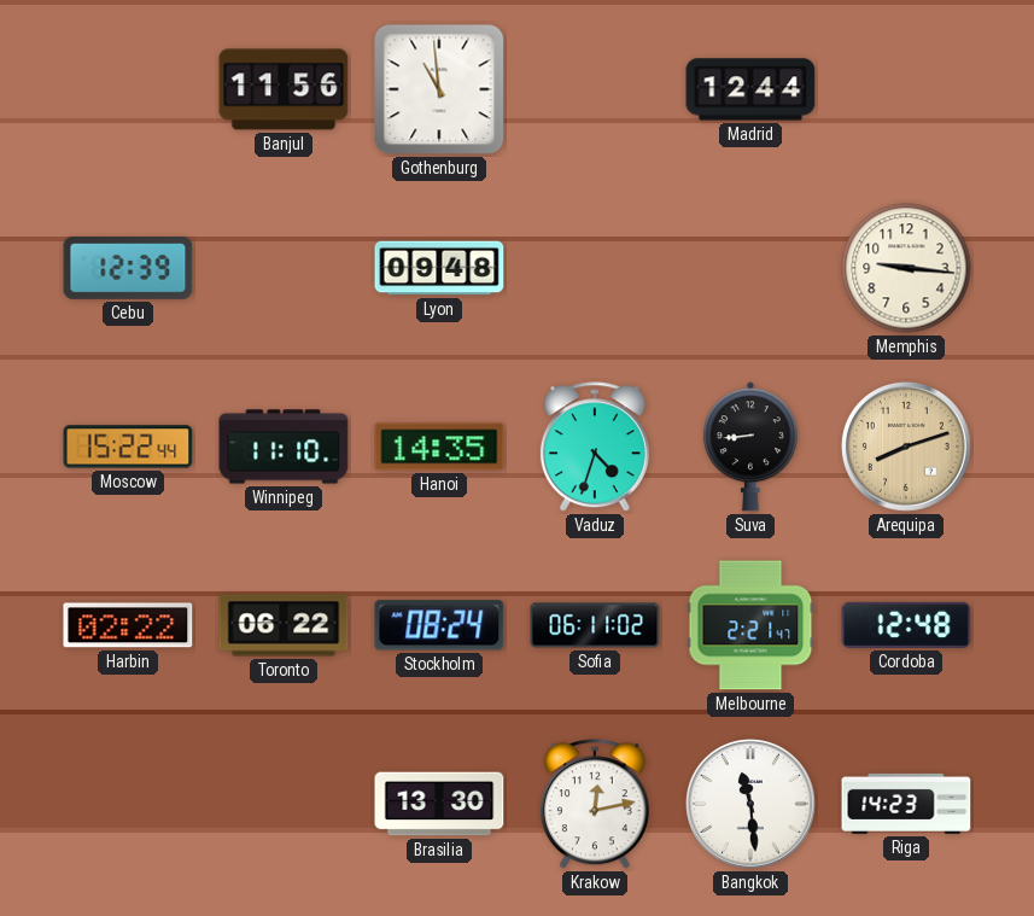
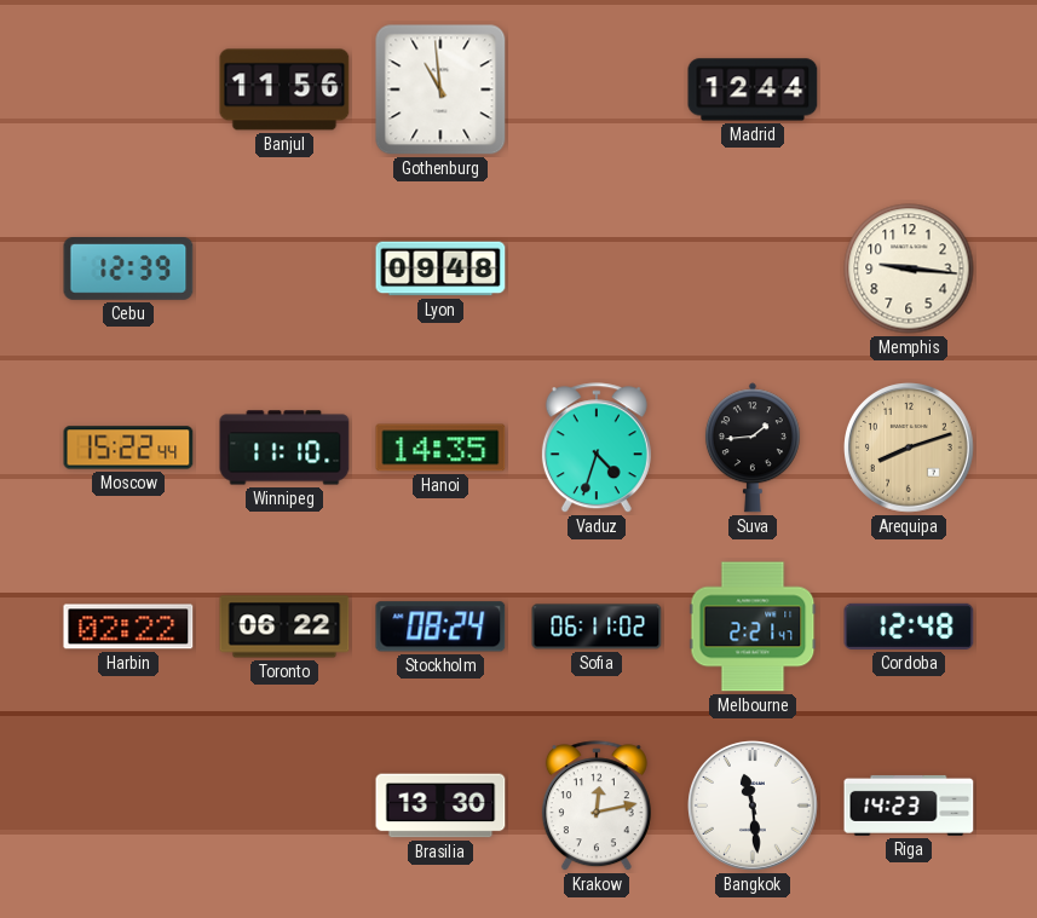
Suva: 8:44 -> 1:44
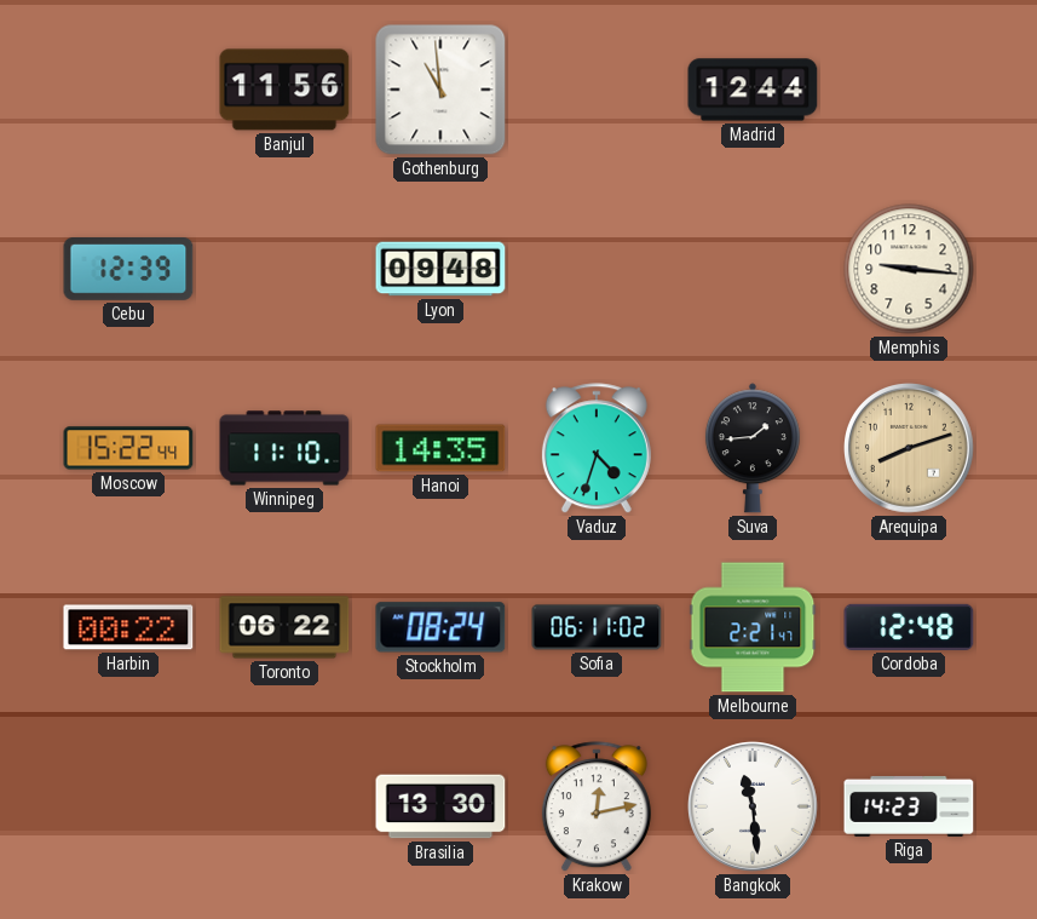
Harbin: 02:22 -> 00:22
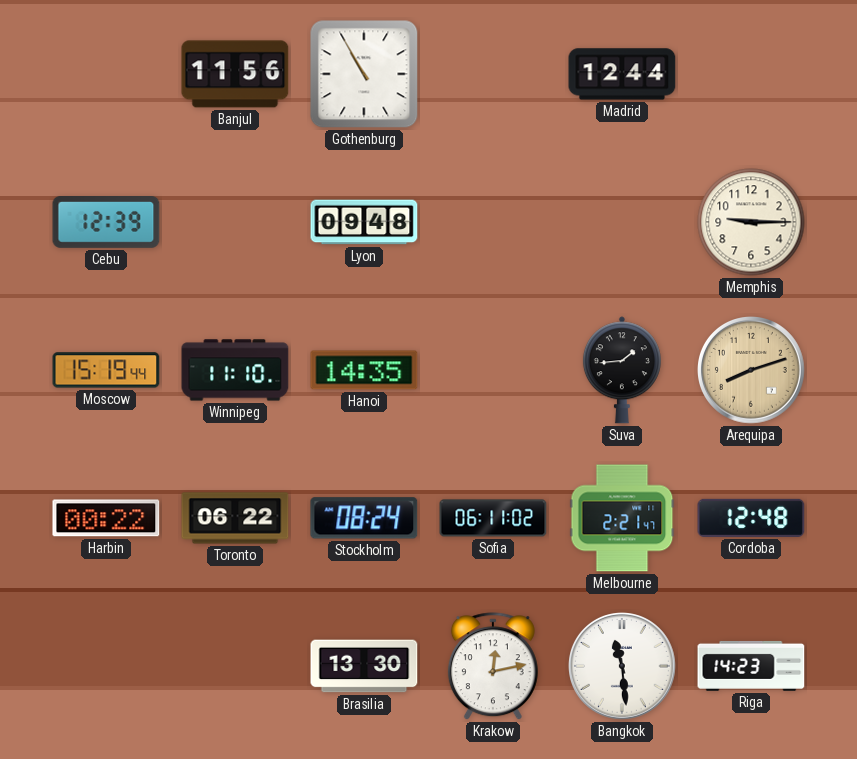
Gothenburg: 10:59 -> 10:55
Memphis: 9:16 -> 9:15
Moscow: 15:22 -> 15:19
Vaduz: 4:33 -> none
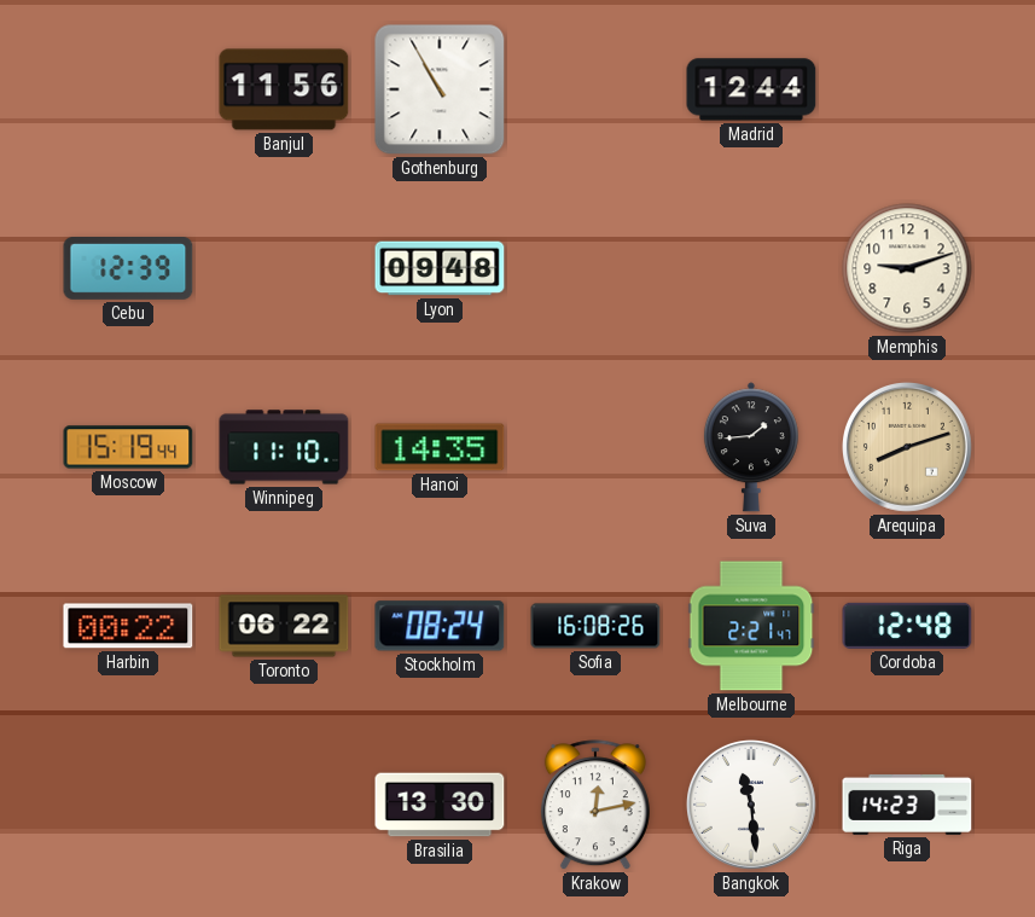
Memphis: 9:15 -> 9:12
Sofia: 06:11 -> 16:08
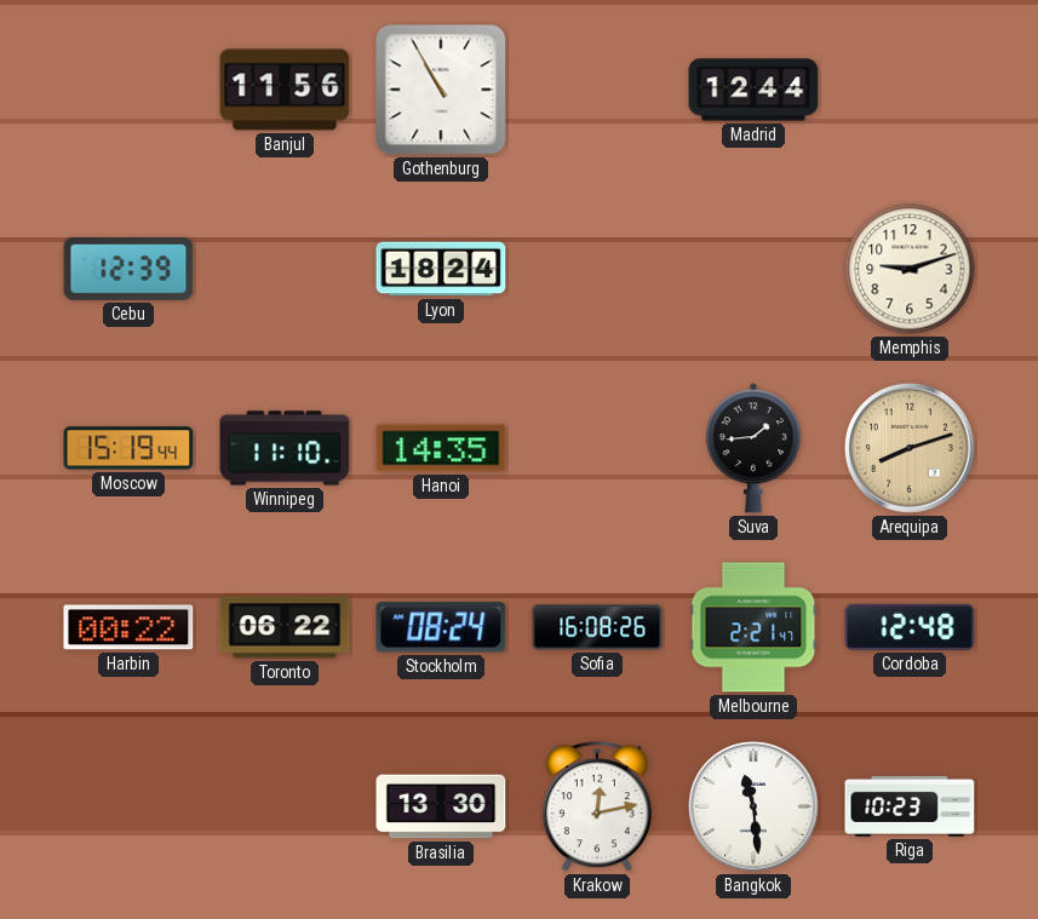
Lyon: 09:48 -> 18:24
Riga: 14:23 -> 10:23
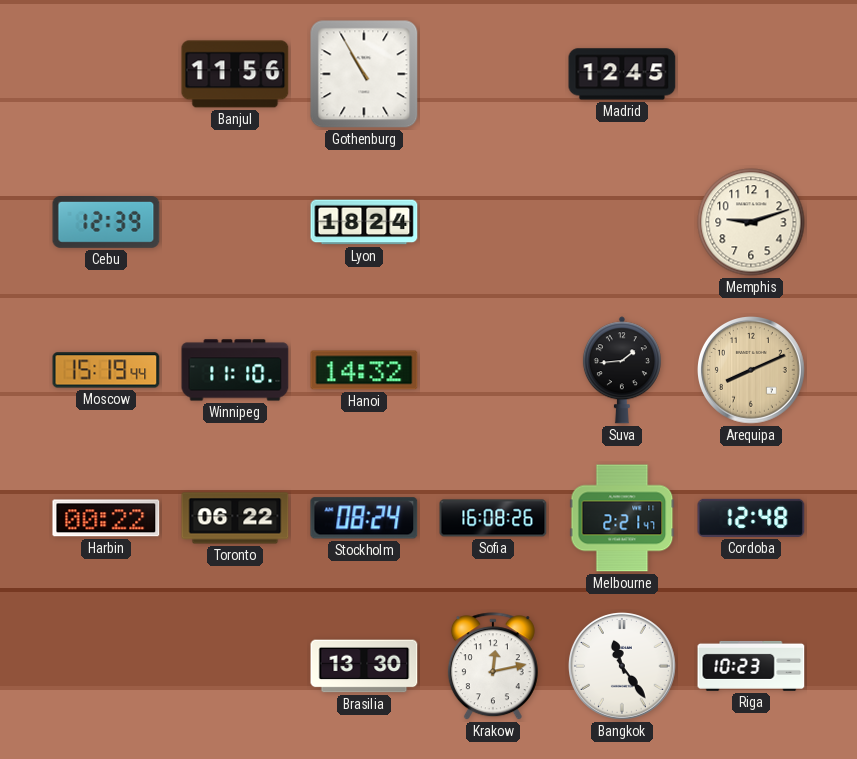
Madrid: 12:44 -> 12:45
Hanoi: 14:35 -> 14:32
Arequipa: 8:12 -> 8:11
Bangkok: 11:29 -> 11:24
